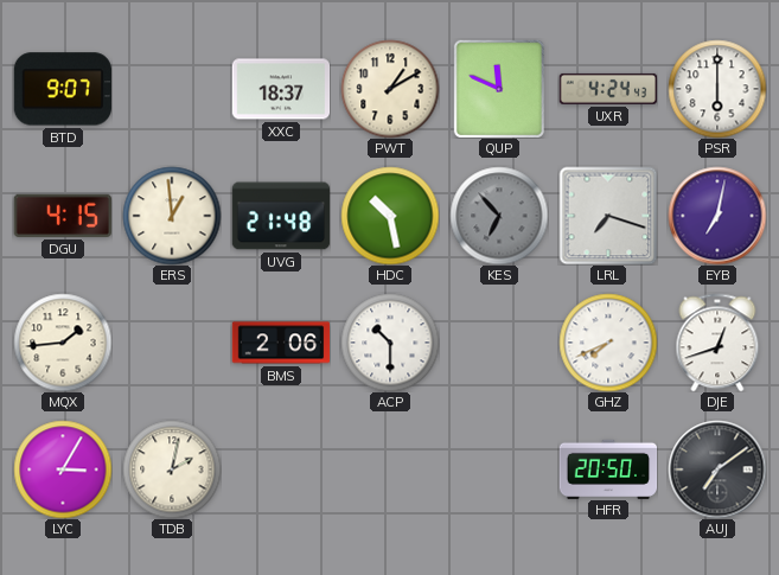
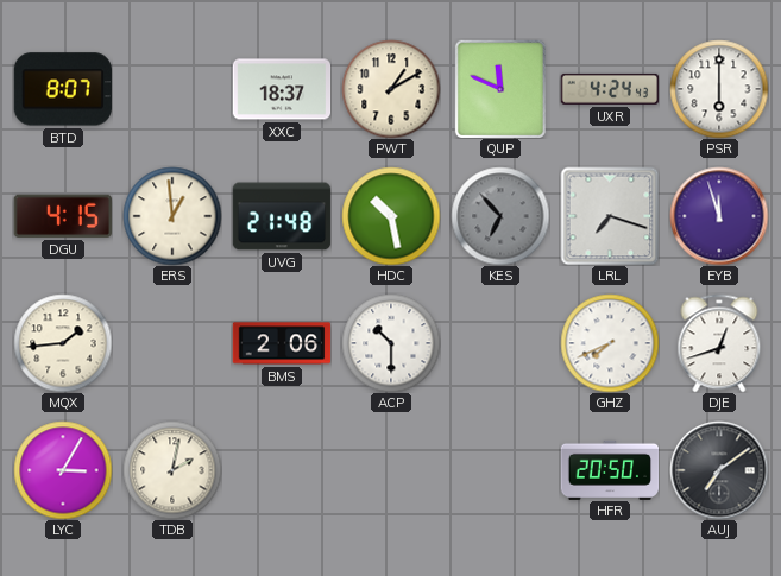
BTD: 9:07 -> 8:07
EYB: 7:02 -> 11:57
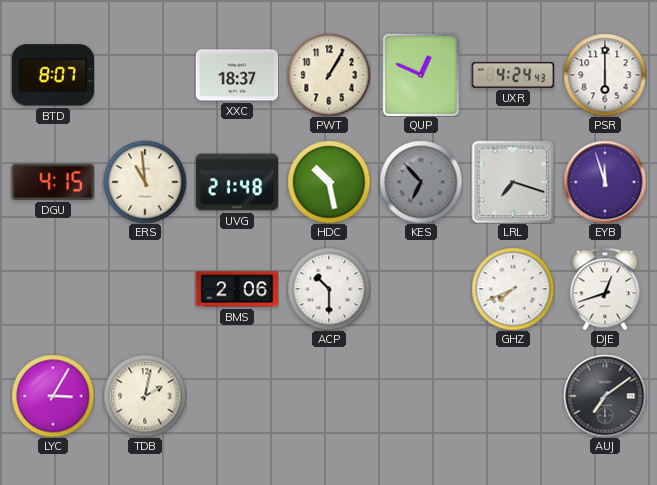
PWT: 1:10 -> 1:05
QUP: 11:49 -> 12:49
ERS: 12:59 -> 10:59
MQX: 1:44 -> none
HFR: 20:50 -> none
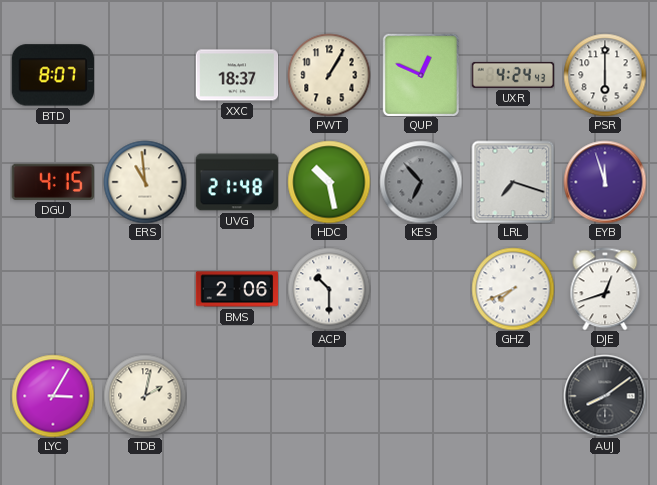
AUJ: 7:09 -> 8:09
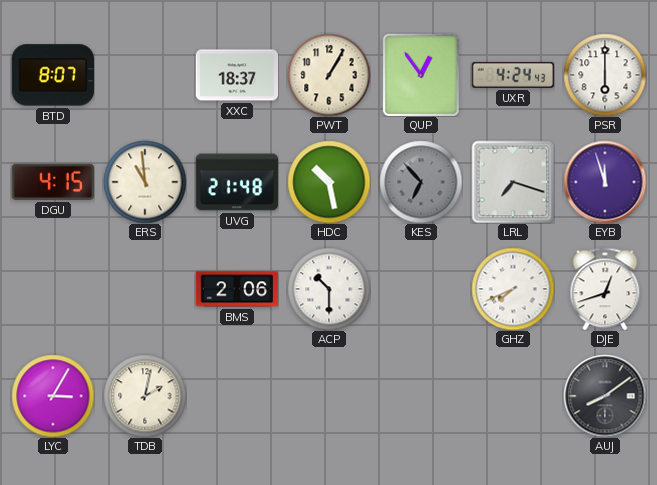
QUP: 12:49 -> 12:54
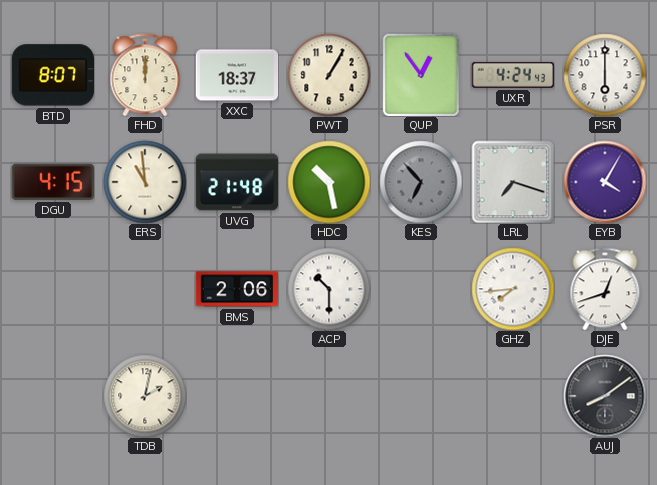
FHD: none -> 12:00
EYB: 11:57 -> 4:05
GHZ: 7:41 -> 7:44
LYC: 3:05 -> none
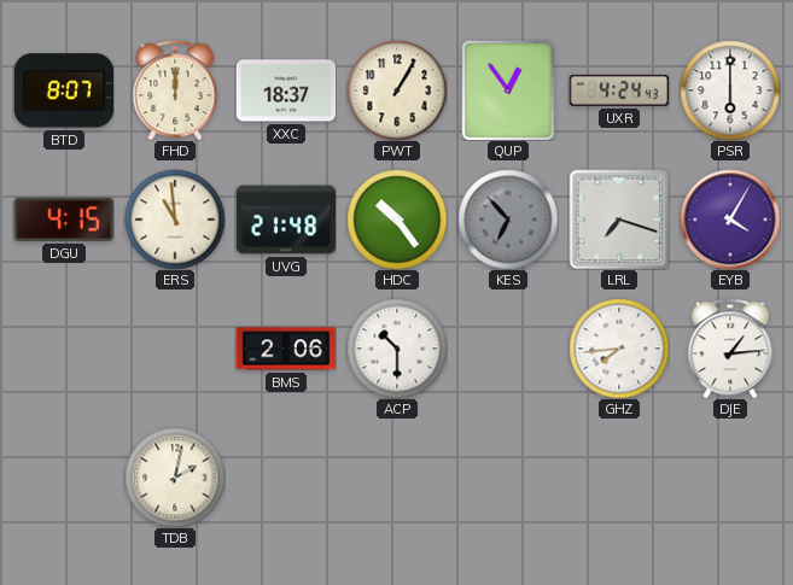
HDC: 10:28 -> 10:24
DJE: 12:42 -> 1:14
AUJ: 8:09 -> none
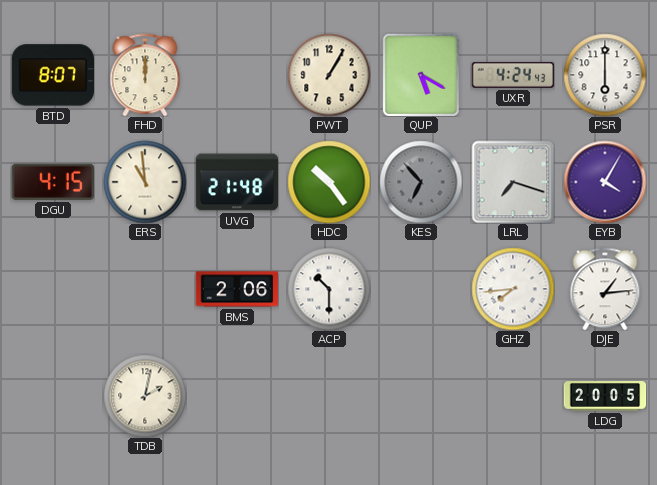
XXC: 18:37 -> none
QUP: 12:54 -> 5:20
LDG: none -> 20:05
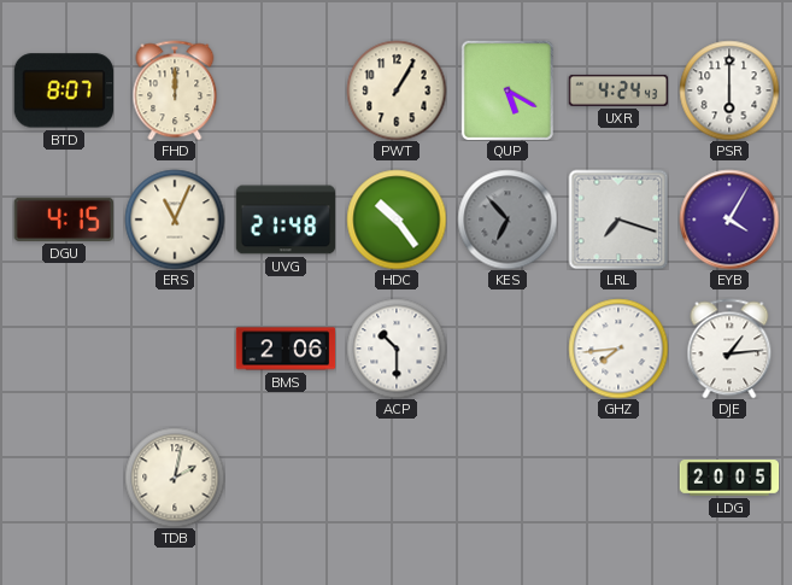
ERS: 10:59 -> 11:04
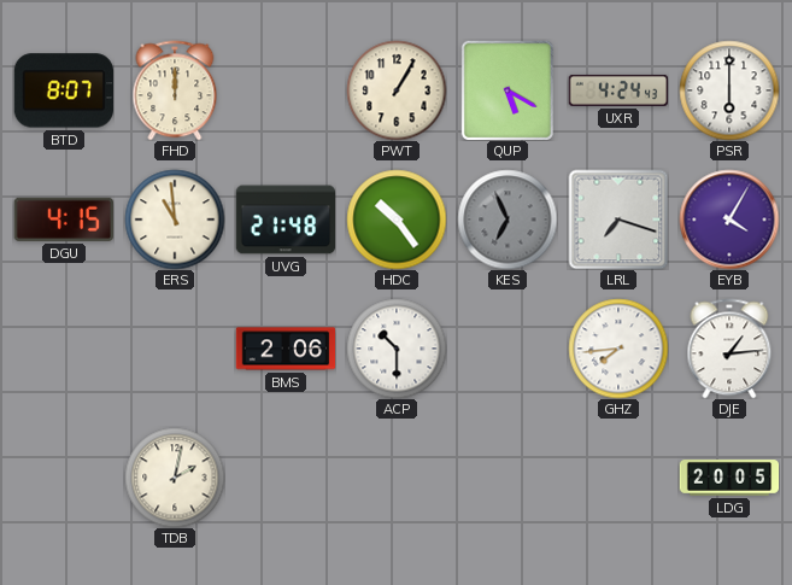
ERS: 11:04 -> 10:59
KES: 6:53 -> 6:56
